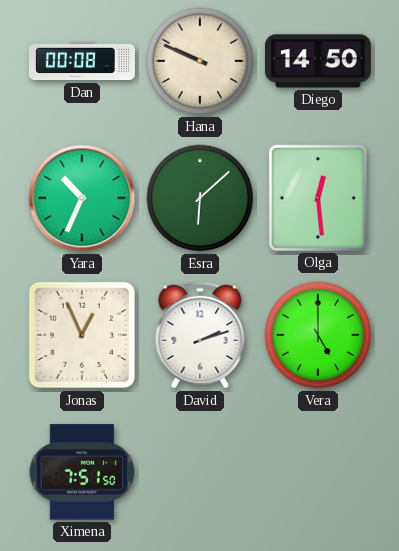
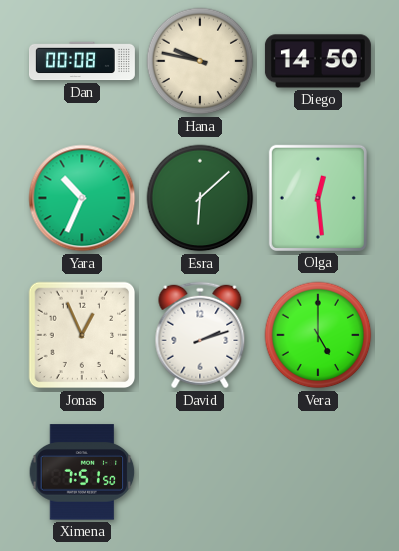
Hana: 9:49 -> 9:47
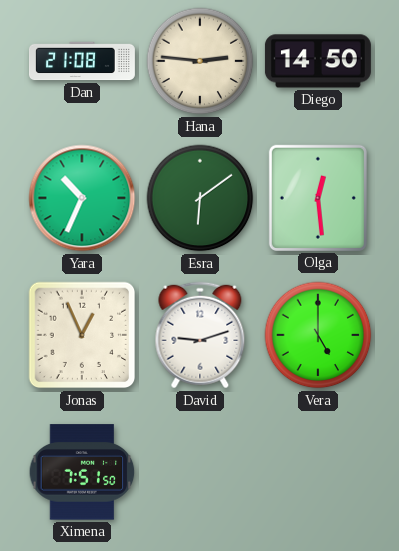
Dan: 00:08 -> 21:08
Hana: 9:47 -> 2:46
Esra: 6:08 -> 6:09
David: 2:12 -> 9:12
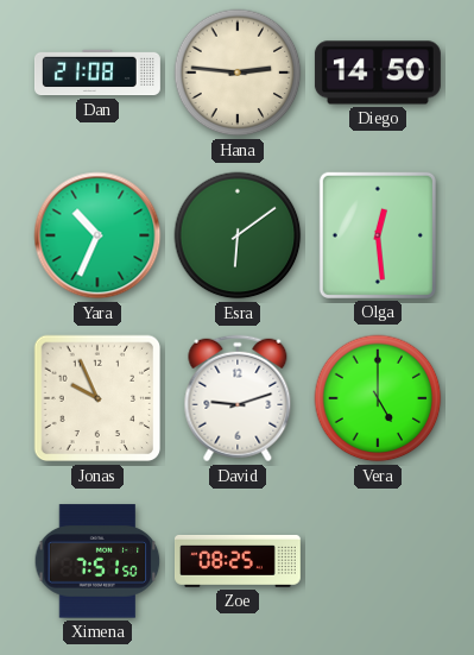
Jonas: 12:56 -> 9:56
Zoe: none -> 08:25
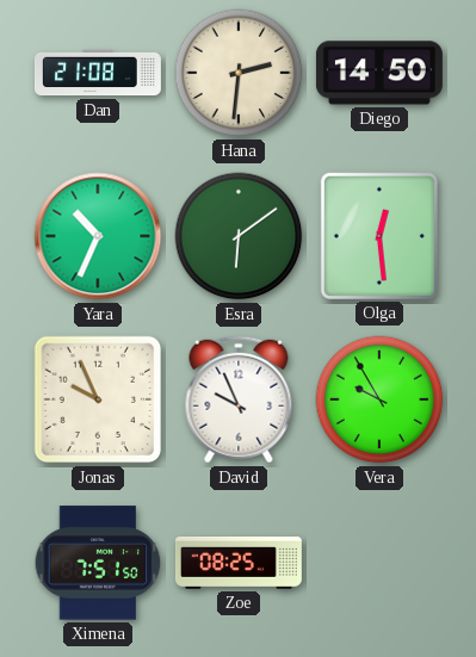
Hana: 2:46 -> 2:31
David: 9:12 -> 9:56
Vera: 5:00 -> 9:55
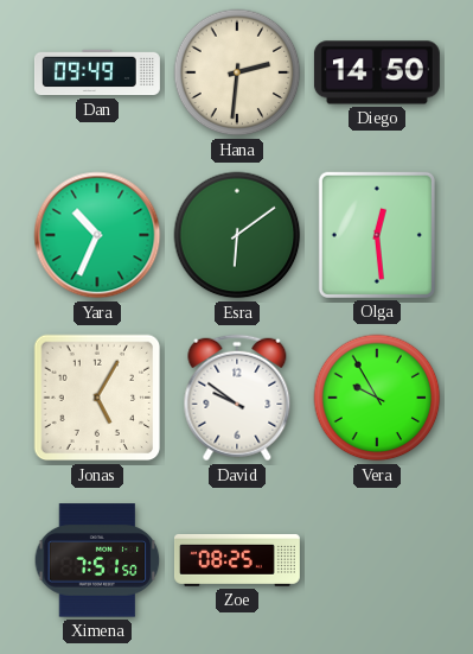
Dan: 21:08 -> 09:49
Jonas: 9:56 -> 5:05
David: 9:56 -> 9:51
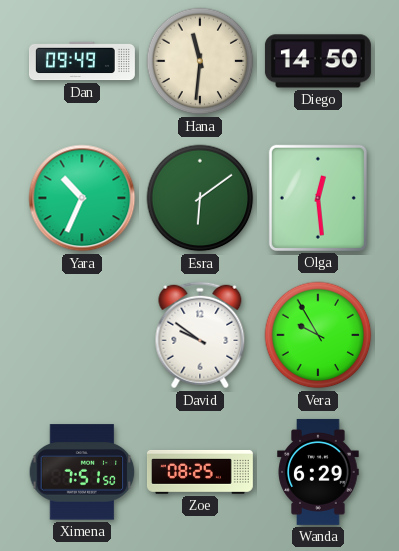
Hana: 2:31 -> 11:31
Jonas: 5:05 -> none
Wanda: none -> 6:29
